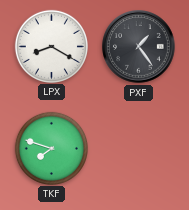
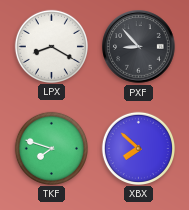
PXF: 1:24 -> 8:53
XBX: none -> 7:52
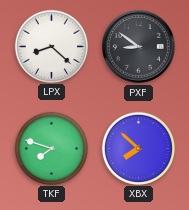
LPX: 8:20 -> 8:22
PXF: 8:53 -> 8:51
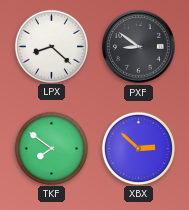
TKF: 7:48 -> 7:51
XBX: 7:52 -> 2:52
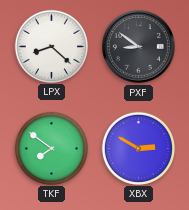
XBX: 2:52 -> 2:50
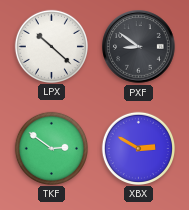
LPX: 8:22 -> 10:22
TKF: 7:51 -> 2:51
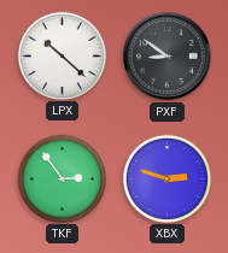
TKF: 2:51 -> 2:54
XBX: 2:50 -> 2:48
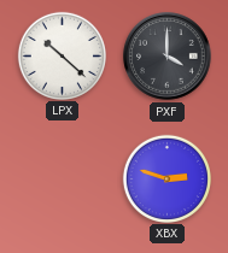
PXF: 8:51 -> 4:00
TKF: 2:54 -> none
